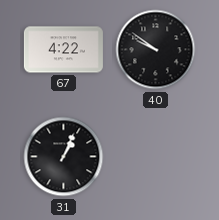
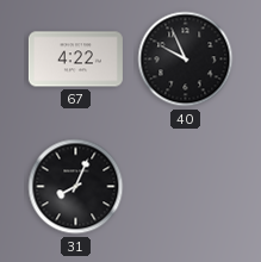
40: 9:51 -> 9:56
31: 1:04 -> 8:04
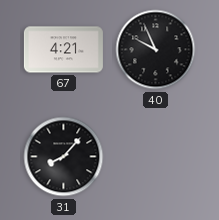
67: 4:22 -> 4:21
31: 8:04 -> 8:07
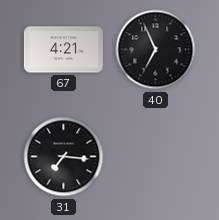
40: 9:56 -> 6:56
31: 8:07 -> 7:16
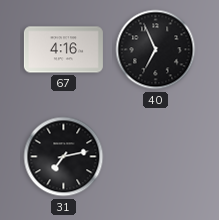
67: 4:21 -> 4:16
31: 7:16 -> 7:13
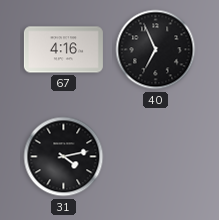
31: 7:13 -> 4:13
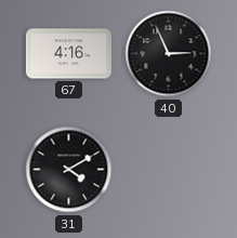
40: 6:56 -> 2:56
31: 4:13 -> 4:10
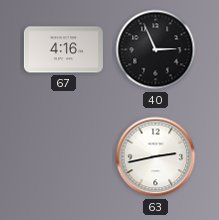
31: 4:10 -> none
63: none -> 2:43
